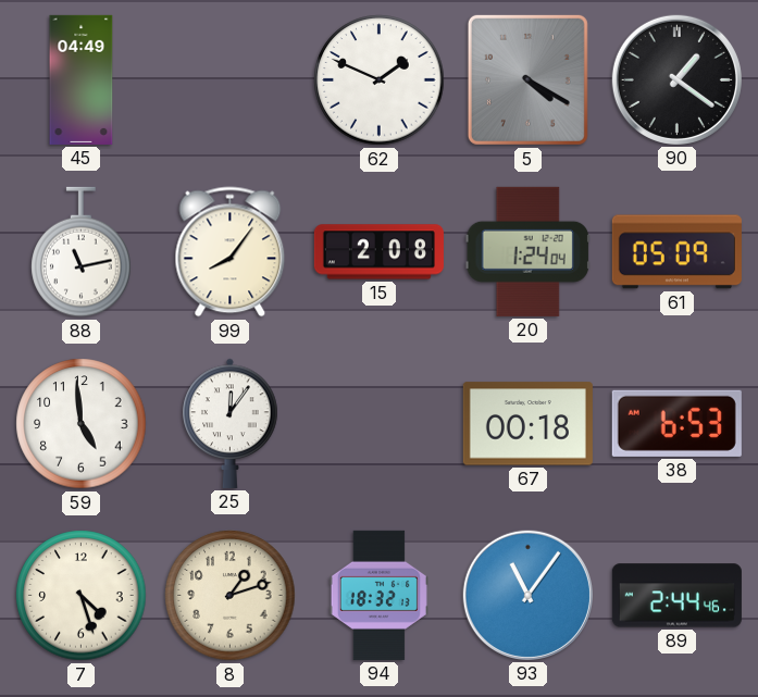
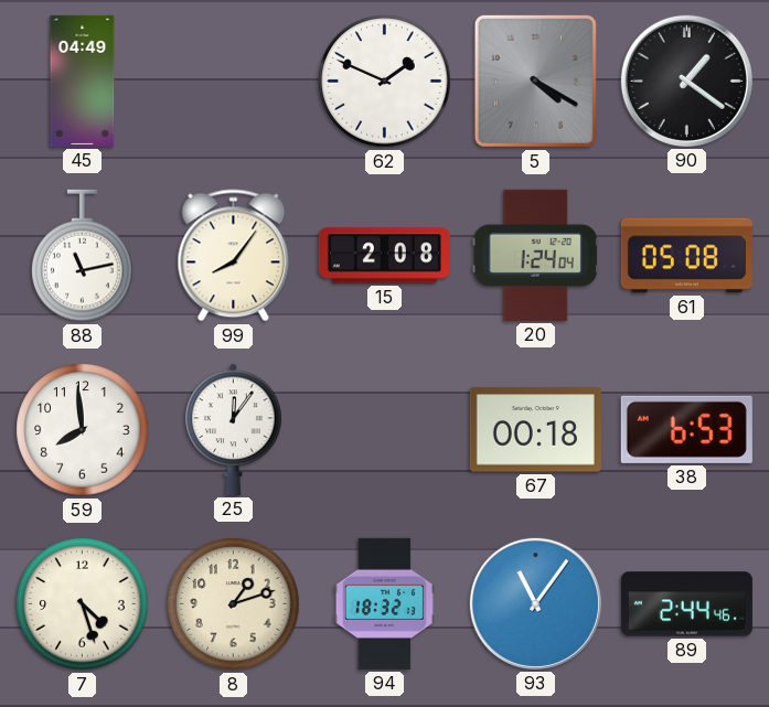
61: 05:09 -> 05:08
59: 4:59 -> 7:59
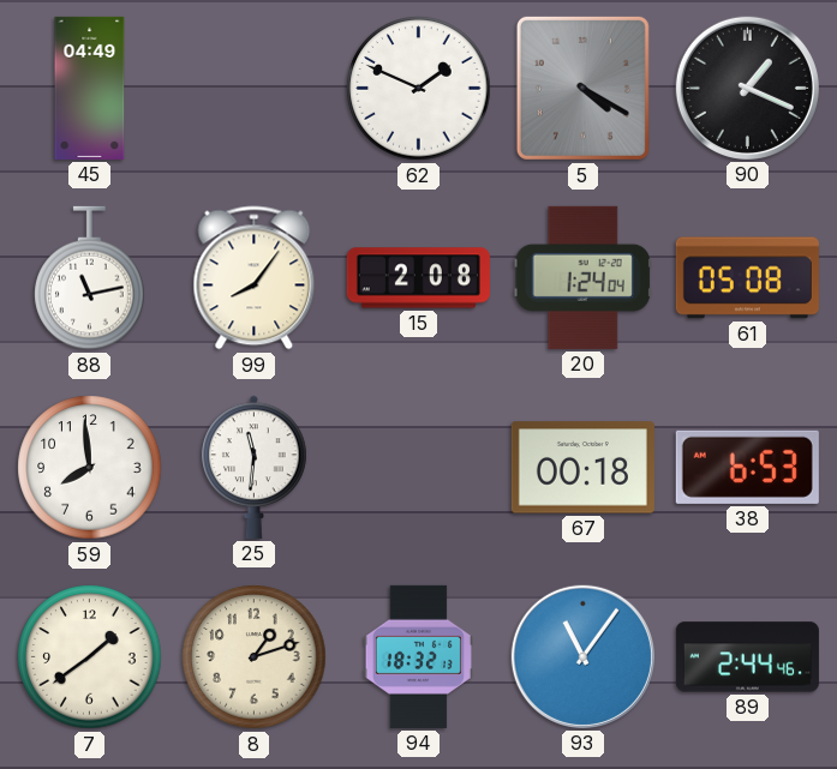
90: 1:21 -> 1:19
25: 12:06 -> 11:31
7: 4:27 -> 1:39
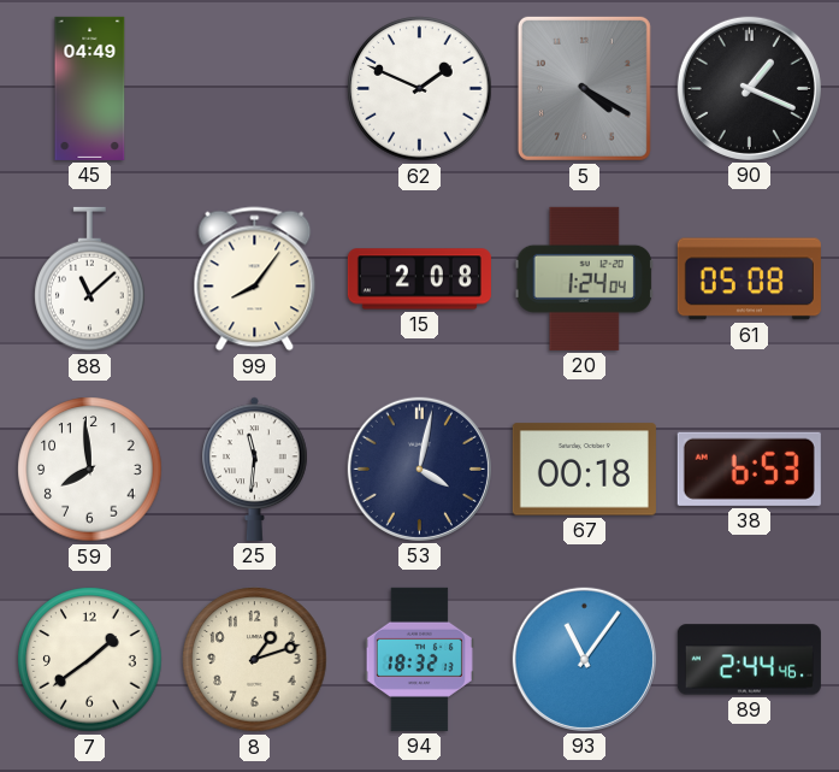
88: 11:13 -> 11:08
53: none -> 4:02
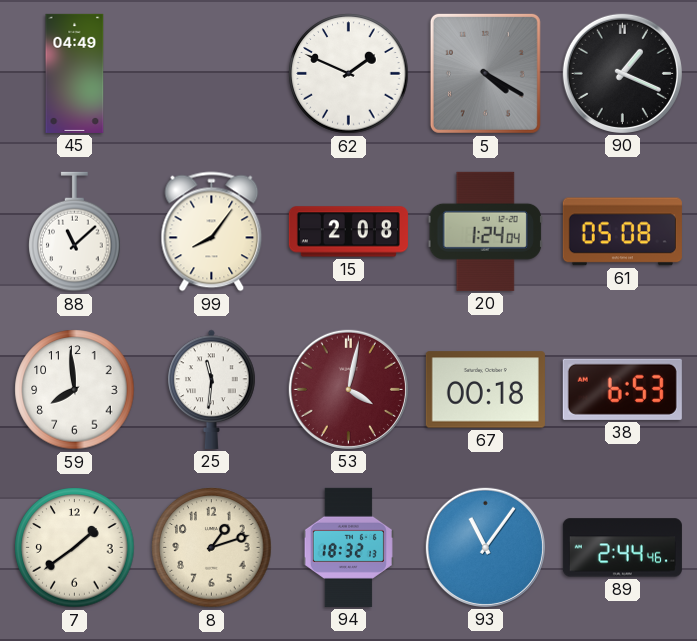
53 dial: navy -> burgundy
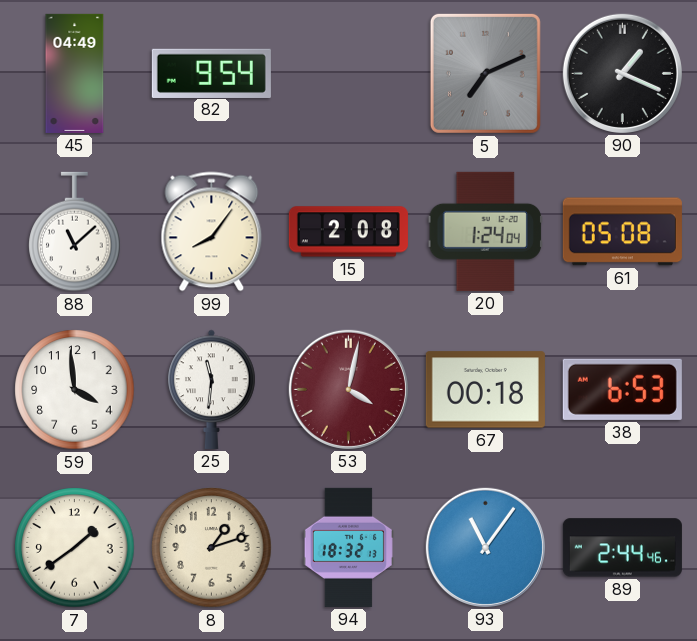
82: none -> 9:54
62: 1:49 -> none
5: 4:20 -> 7:11
59: 7:59 -> 3:59
